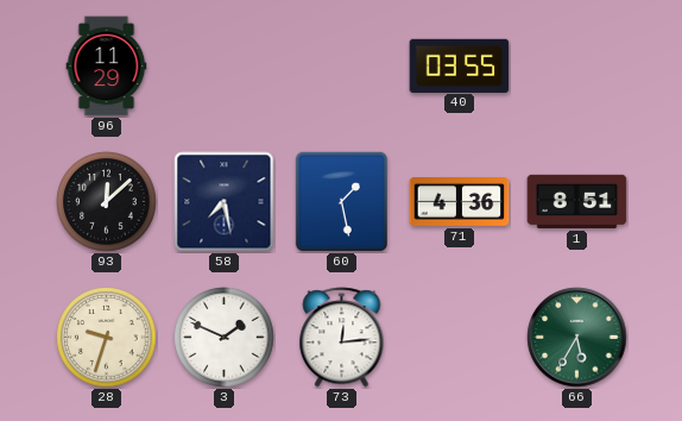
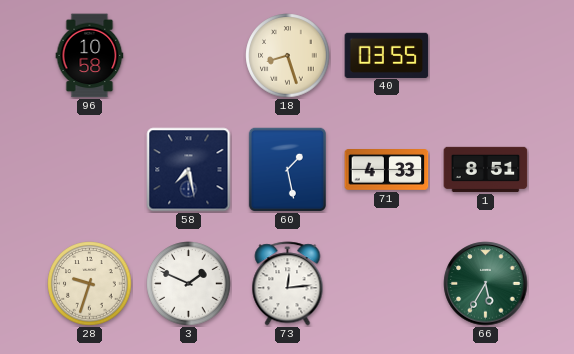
96: 11:29 -> 10:58
18: none -> 8:27
93: 12:08 -> none
71: 4:36 -> 4:33
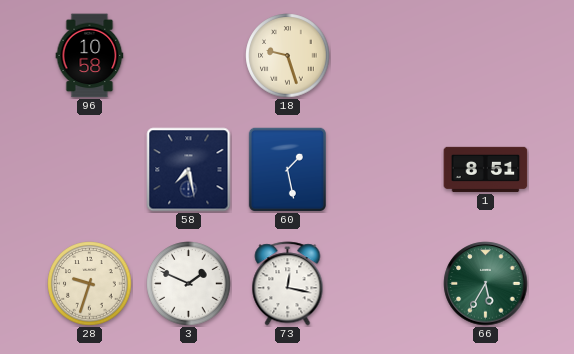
18: 8:27 -> 9:27
40: 03:55 -> none
71: 4:33 -> none
73: 12:14 -> 12:17
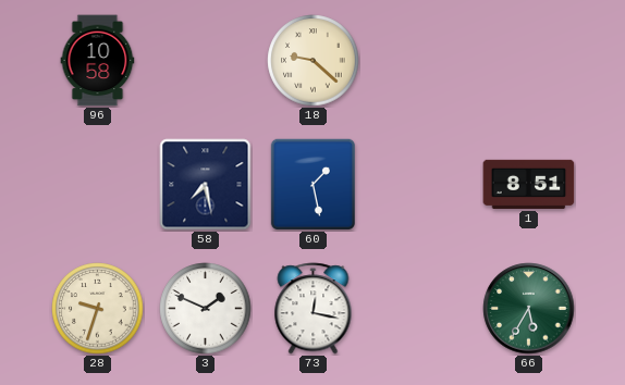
18: 9:27 -> 9:22
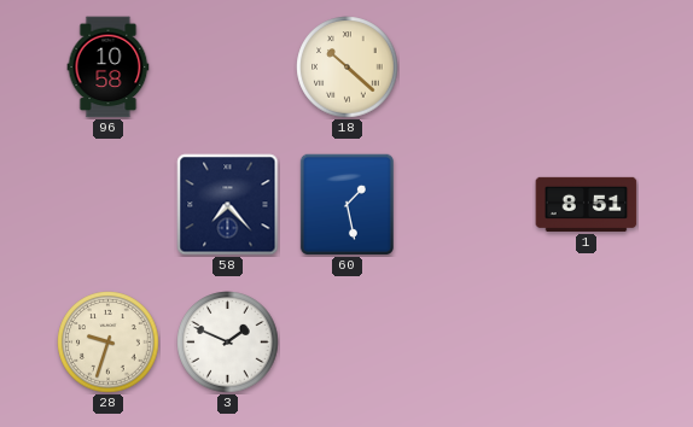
18: 9:22 -> 10:22
58: 7:28 -> 7:23
73: 12:17 -> none
66: 5:35 -> none
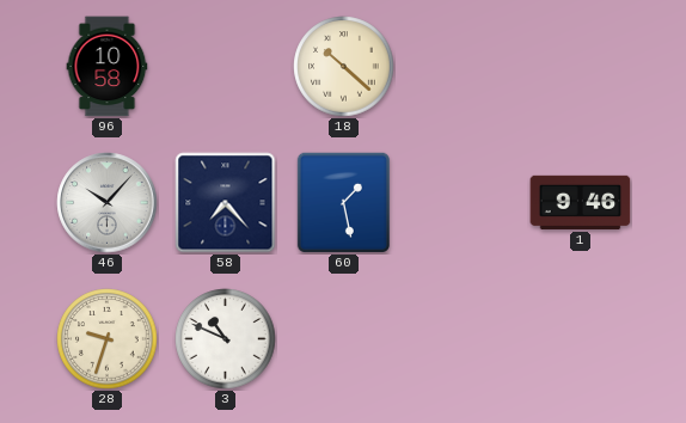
46: none -> 10:07
1: 8:51 -> 9:46
3: 1:49 -> 10:49
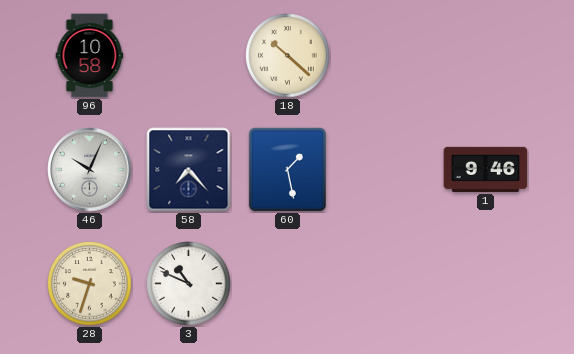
46: 10:07 -> 10:04
